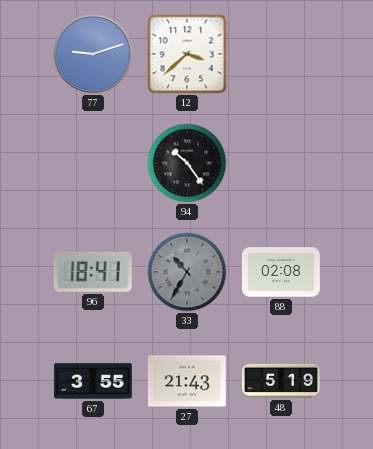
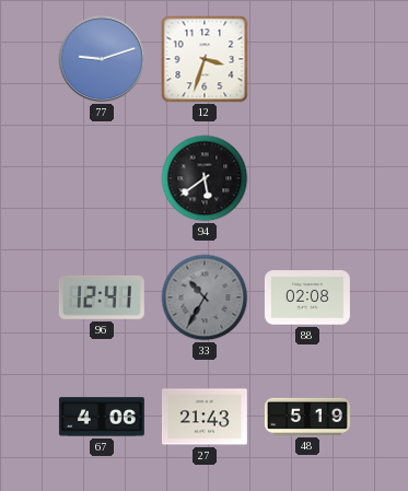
12: 3:38 -> 3:33
94: 10:24 -> 5:39
96: 18:41 -> 12:41
67: 3:55 -> 4:06
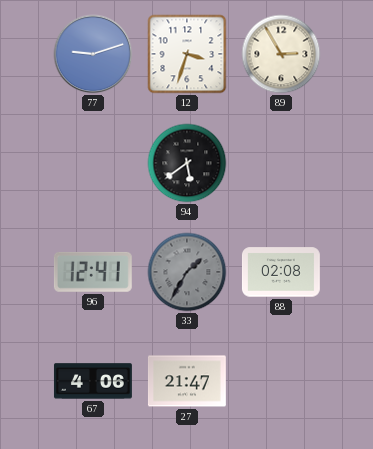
89: none -> 2:55
33: 10:35 -> 1:35
27: 21:43 -> 21:47
48: 5:19 -> none
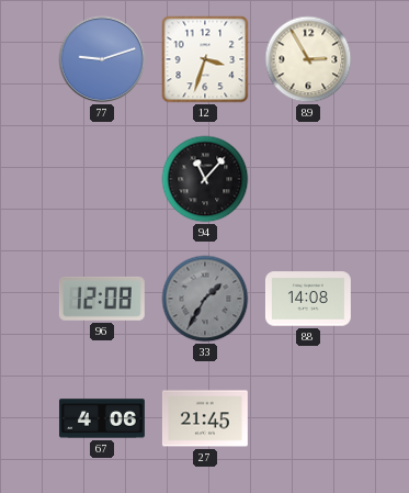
94: 5:39 -> 11:07
96: 12:41 -> 12:08
88: 02:08 -> 14:08
27: 21:47 -> 21:45
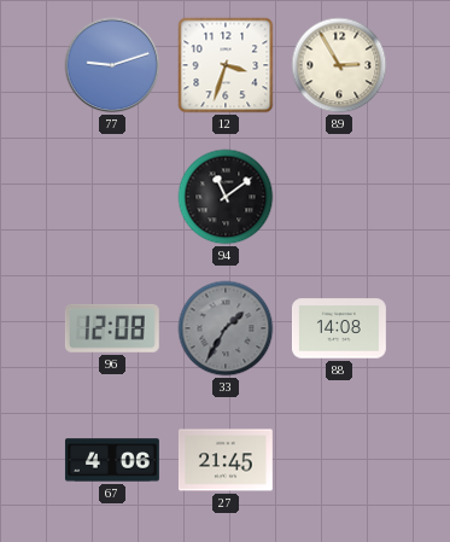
94: 11:07 -> 11:09
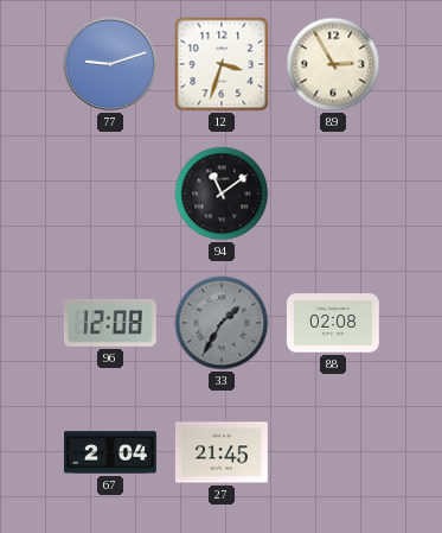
88: 14:08 -> 02:08
67: 4:06 -> 2:04
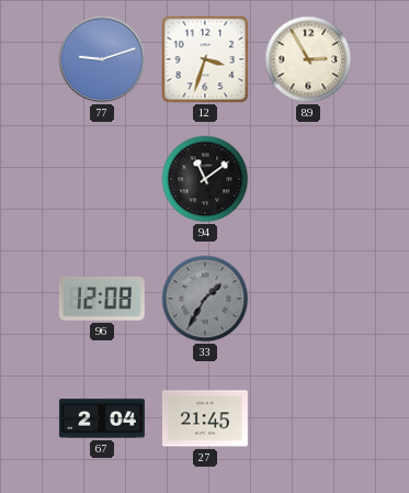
88: 02:08 -> none
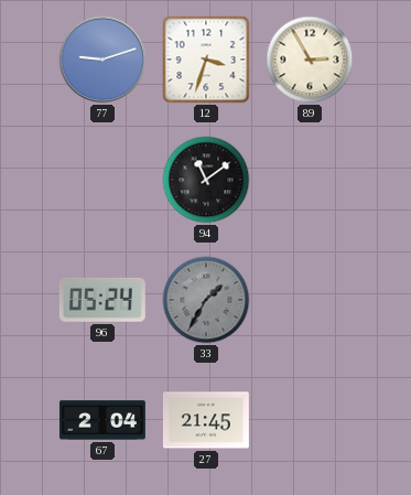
96: 12:08 -> 05:24
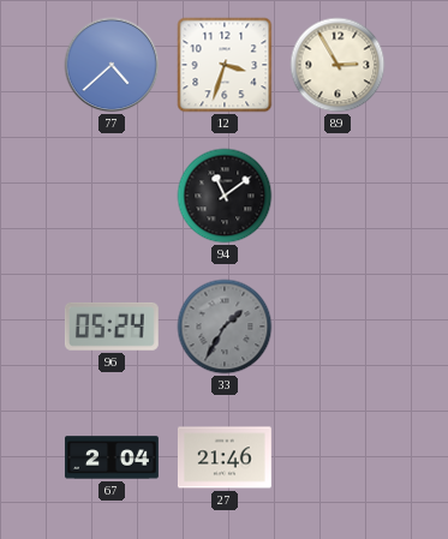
77: 9:12 -> 4:38
27: 21:45 -> 21:46
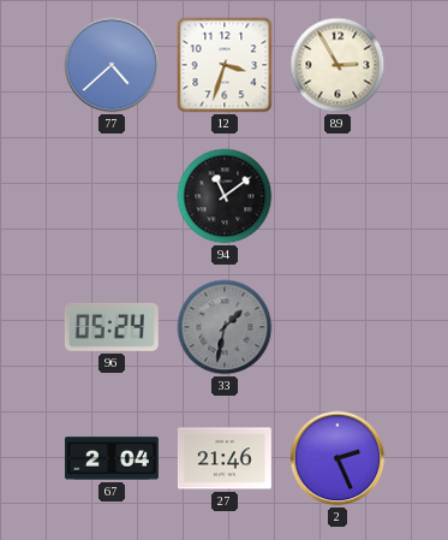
33: 1:35 -> 1:32
2: none -> 2:26
